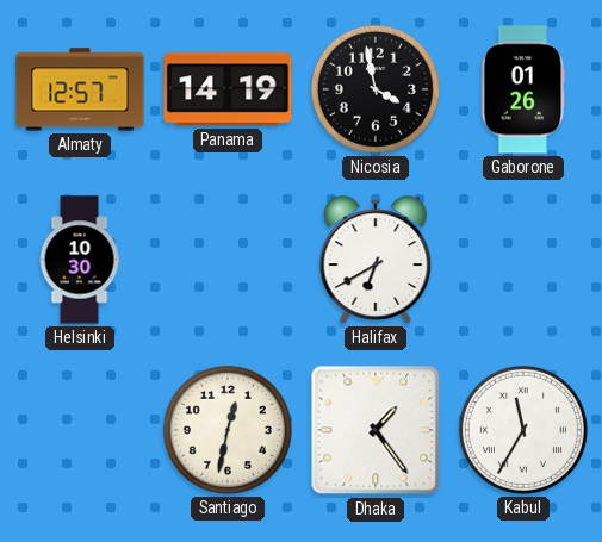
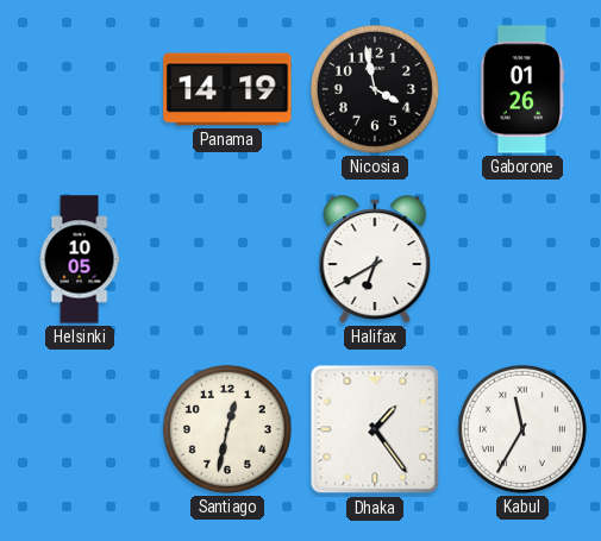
Almaty: 12:57 -> none
Helsinki: 10:30 -> 10:05
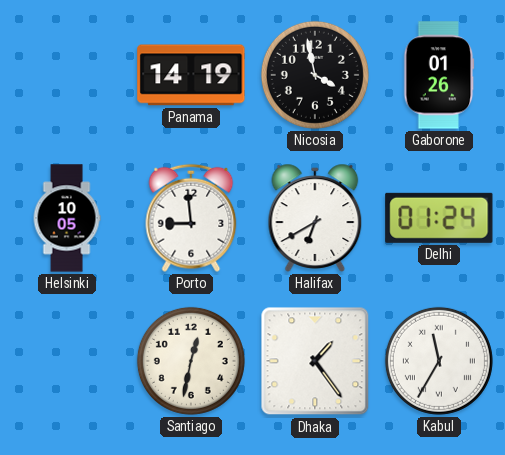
Porto: none -> 8:59
Delhi: none -> 01:24
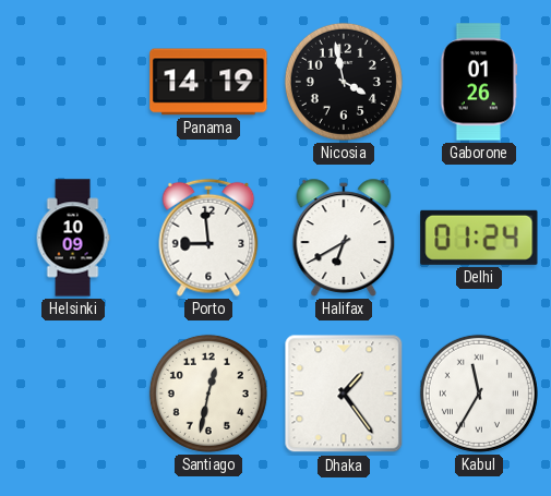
Helsinki: 10:05 -> 10:09
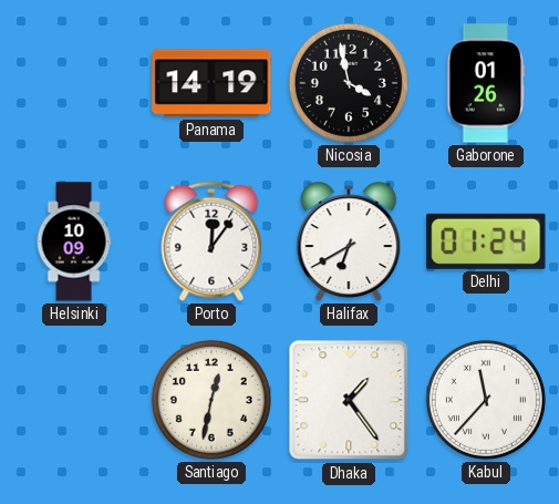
Porto: 8:59 -> 12:06
Kabul: 11:35 -> 11:37
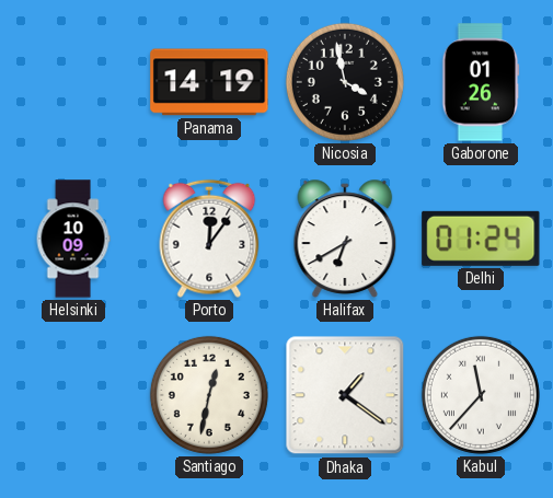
Dhaka: 1:24 -> 1:21
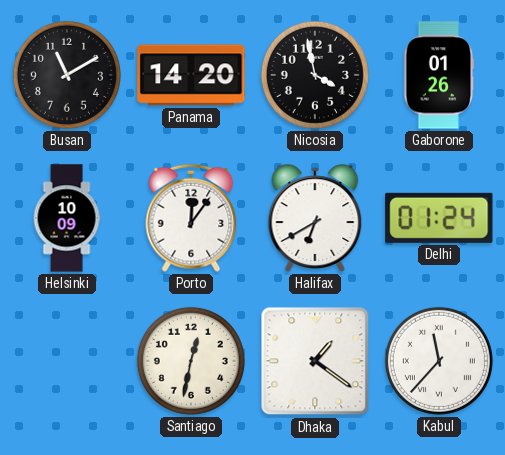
Busan: none -> 11:10
Panama: 14:19 -> 14:20
